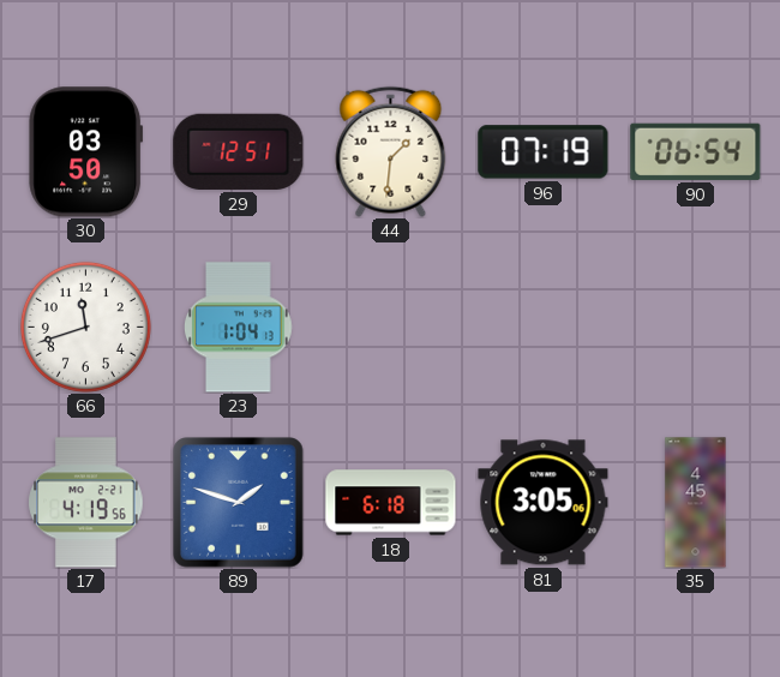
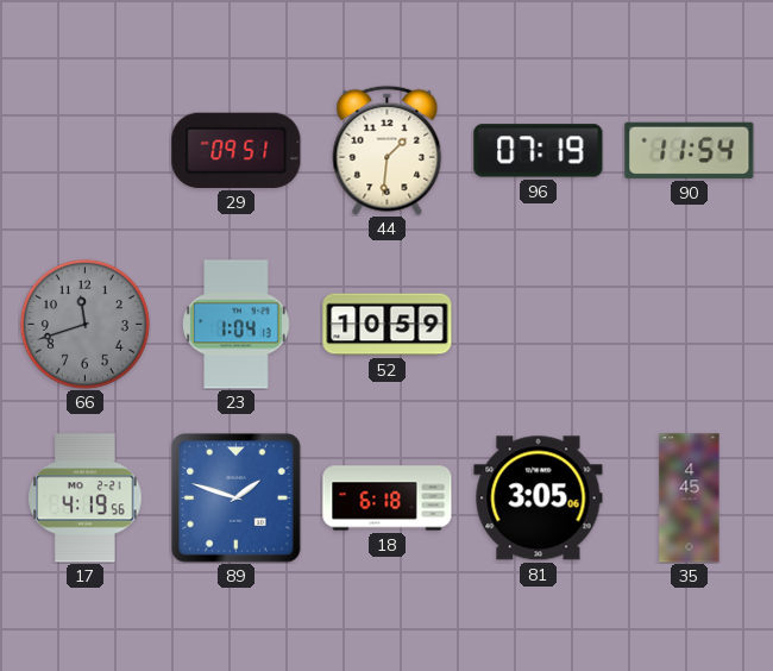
30: 03:50 -> none
29: 12:51 -> 09:51
90: 06:54 -> 11:54
66 dial: white -> grey
52: none -> 10:59
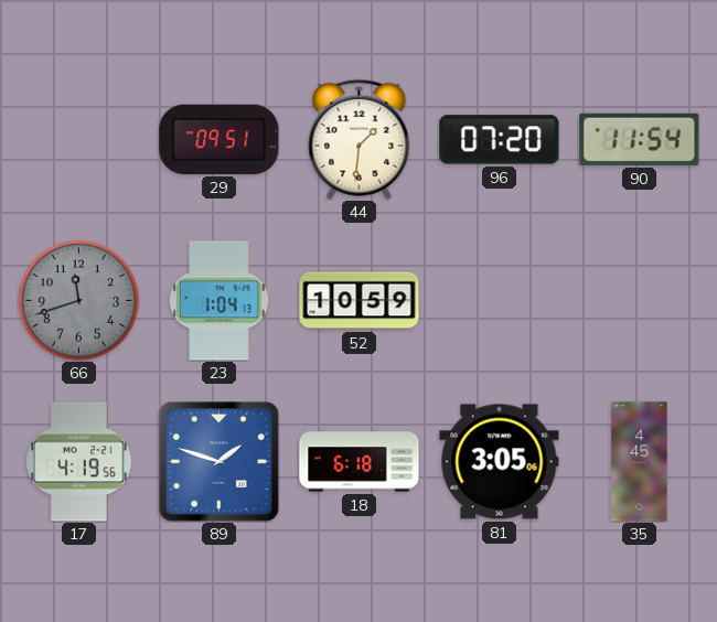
96: 07:19 -> 07:20
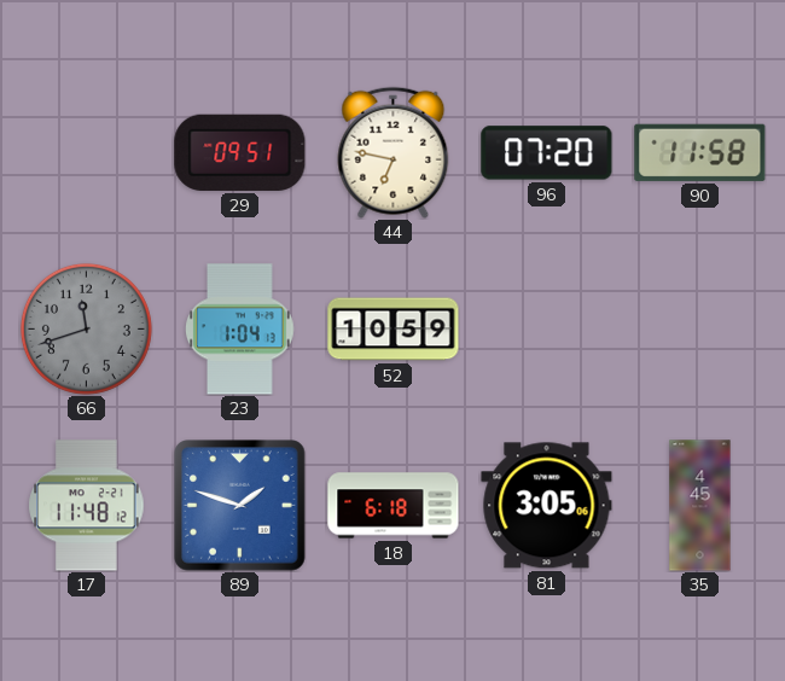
44: 1:31 -> 6:47
90: 11:54 -> 11:58
17: 4:19 -> 11:48
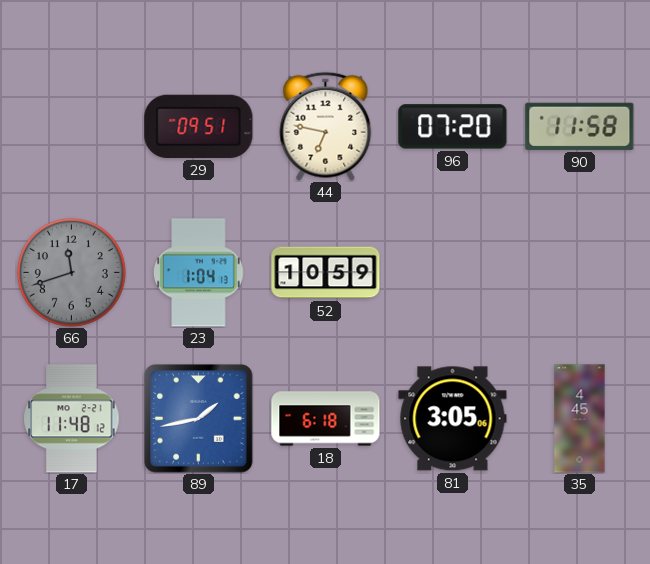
89: 1:48 -> 1:43
